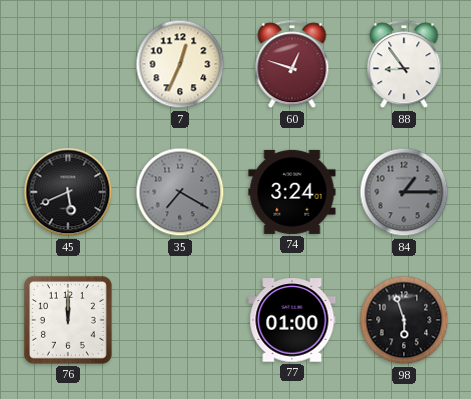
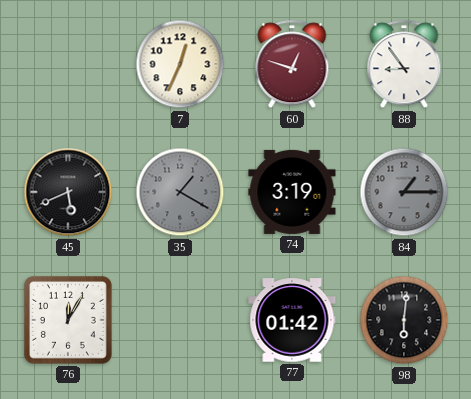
35: 7:20 -> 1:20
74: 3:24 -> 3:19
76: 12:00 -> 12:05
77: 01:00 -> 01:42
98: 5:57 -> 6:01
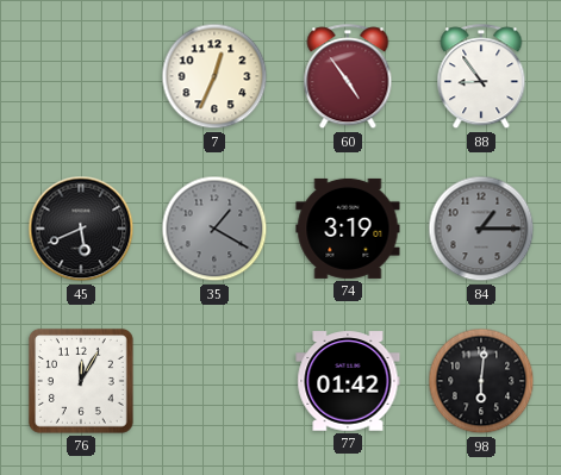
60: 12:48 -> 4:54
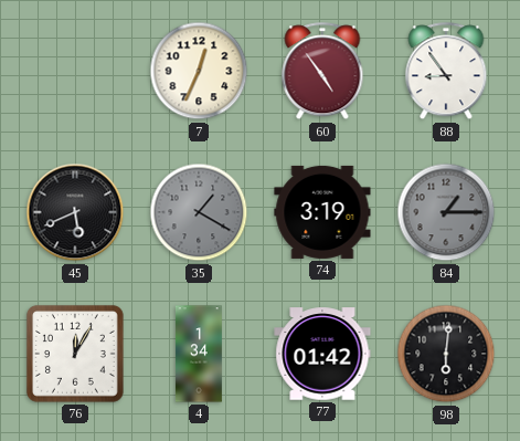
4: none -> 1:34
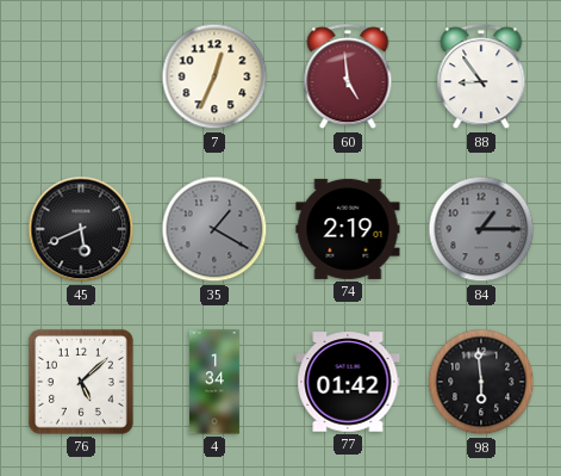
60: 4:54 -> 4:59
74: 3:19 -> 2:19
76: 12:05 -> 5:08
98: 6:01 -> 5:59
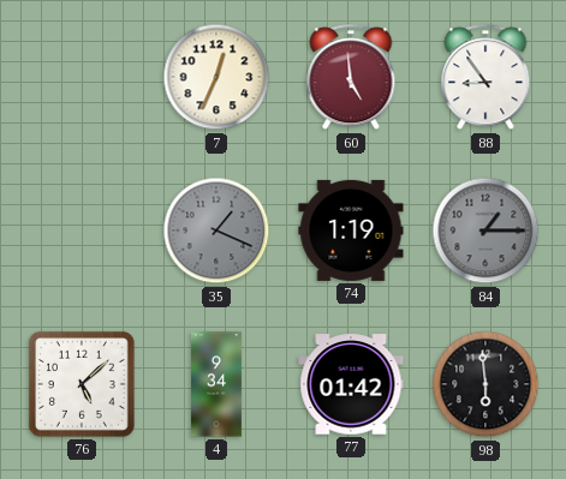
45: 5:41 -> none
35: 1:20 -> 1:19
74: 2:19 -> 1:19
4: 1:34 -> 9:34
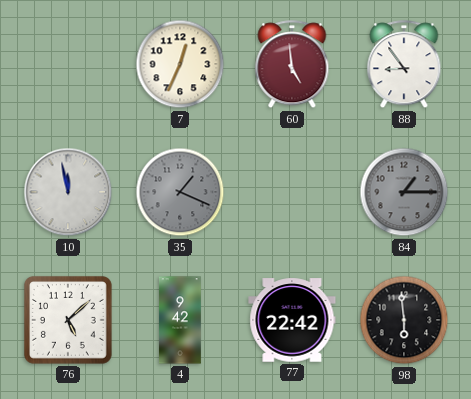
10: none -> 11:58
74: 1:19 -> none
4: 9:34 -> 9:42
77: 01:42 -> 22:42
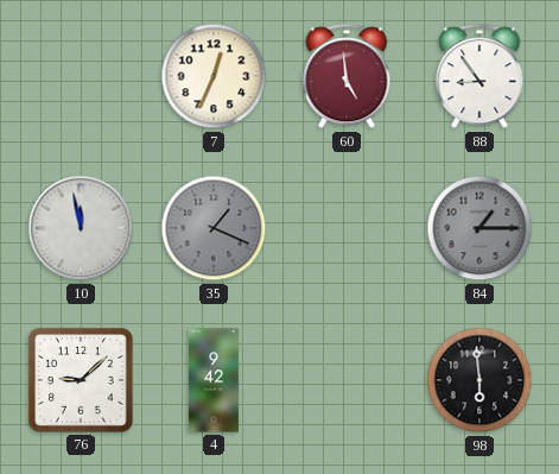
76: 5:08 -> 9:08
77: 22:42 -> none
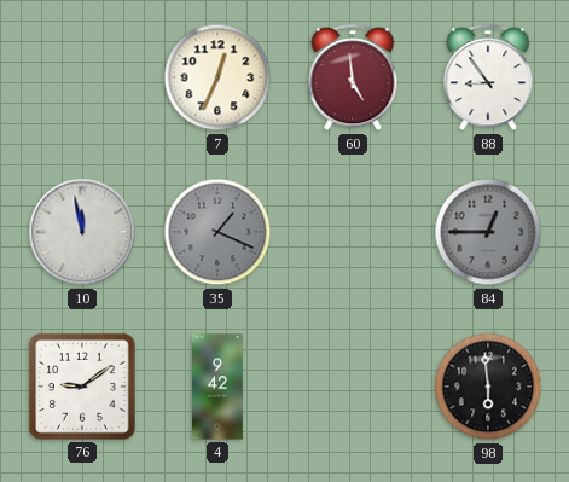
84: 1:15 -> 12:45
76: 9:08 -> 9:09
